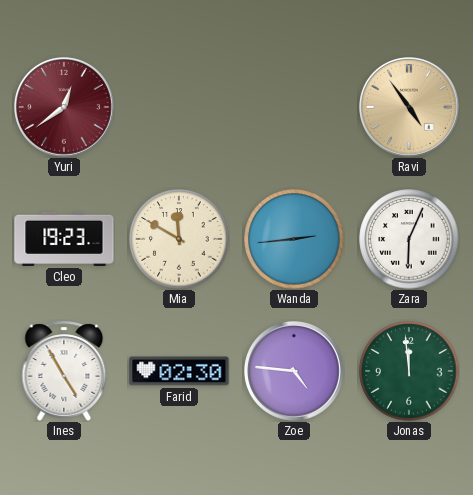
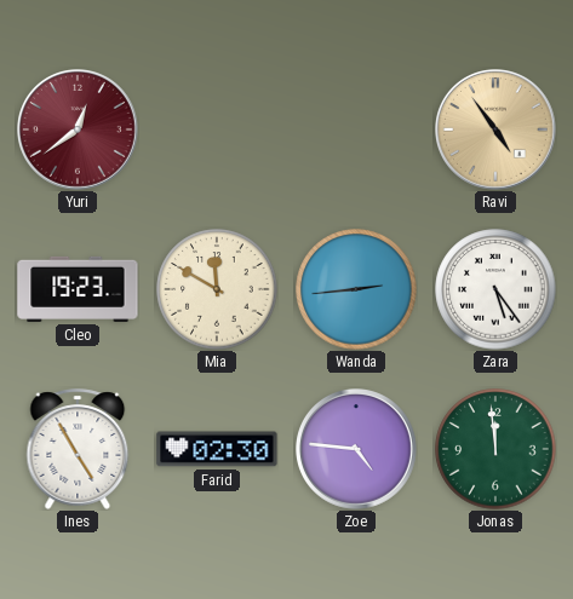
Zara: 6:04 -> 5:24
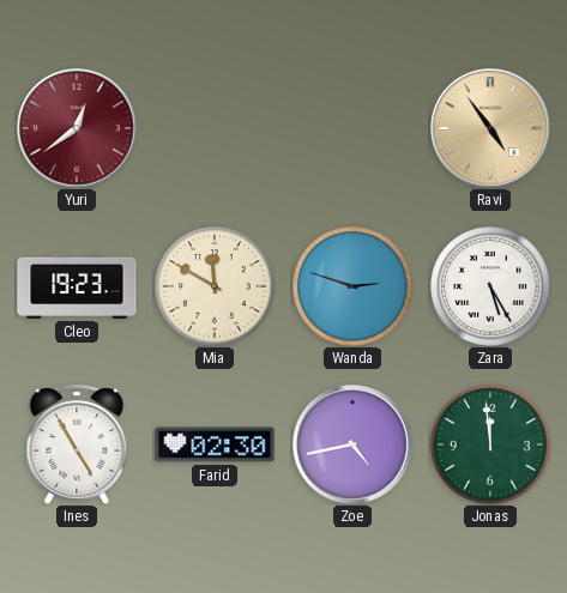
Wanda: 2:44 -> 2:48
Zara: 5:24 -> 5:25
Zoe: 4:46 -> 4:43
